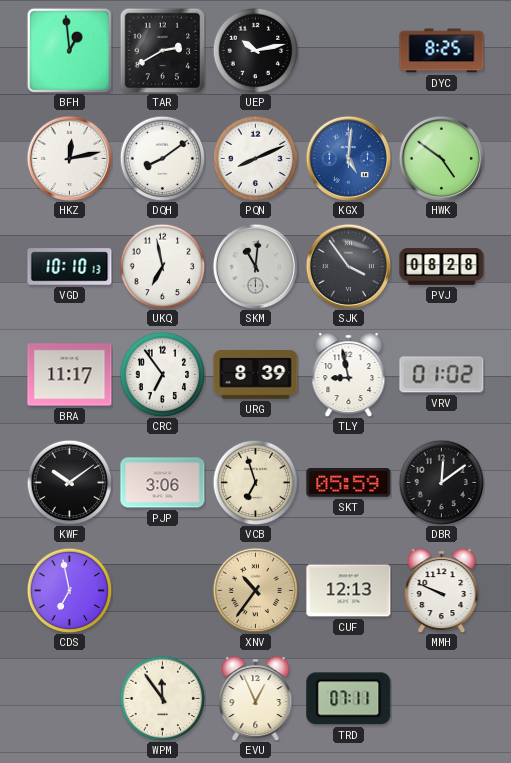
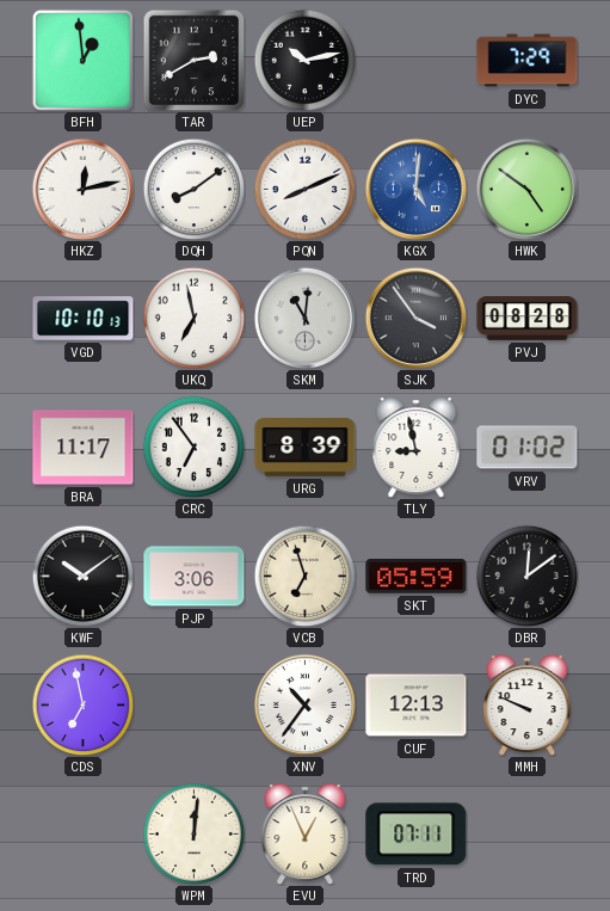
DYC: 8:25 -> 7:29
XNV dial: champagne -> white
WPM: 11:54 -> 12:01
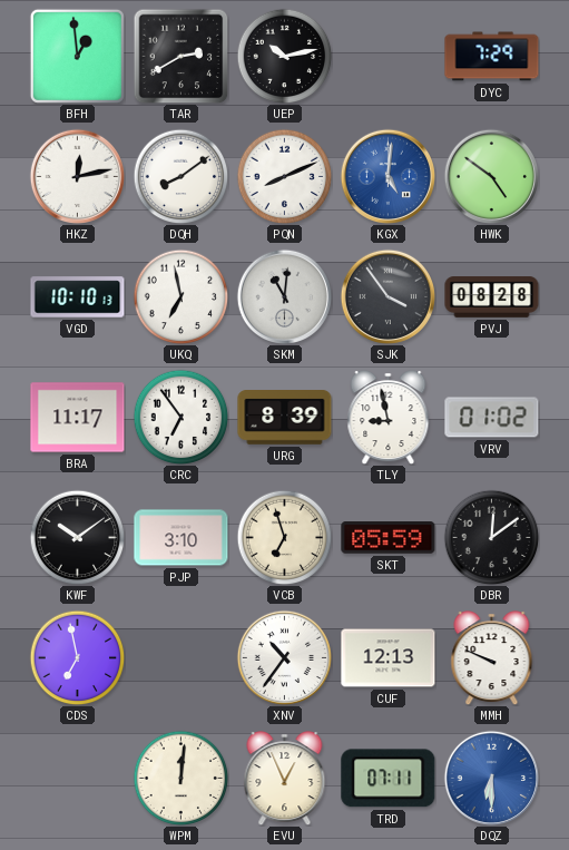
PJP: 3:06 -> 3:10
DQZ: none -> 6:30
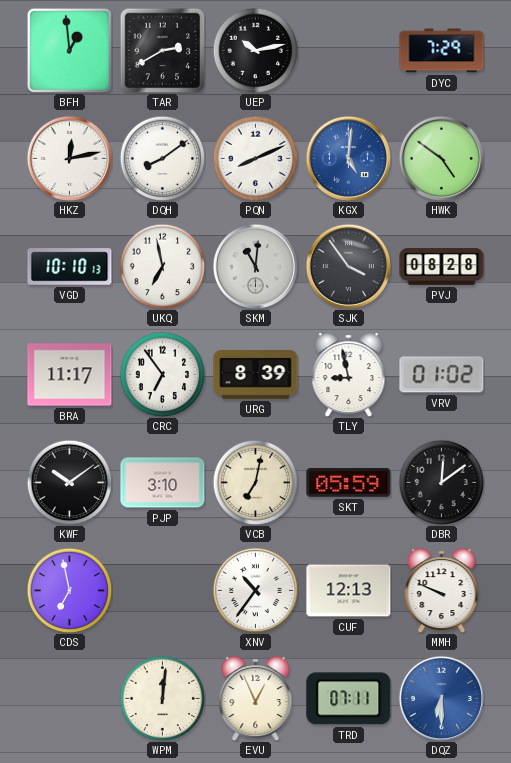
VCB: 6:57 -> 7:02
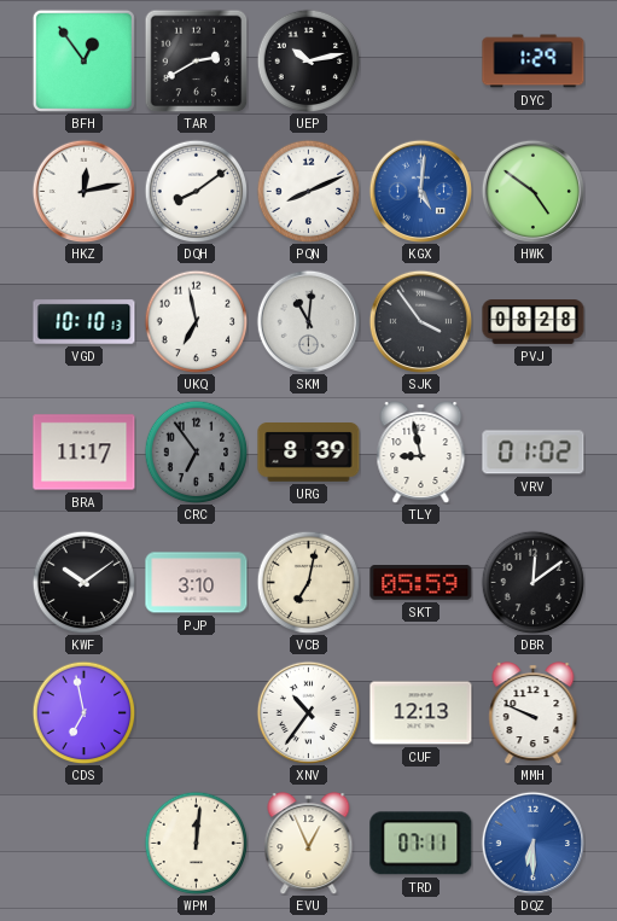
BFH: 12:59 -> 12:54
DYC: 7:29 -> 1:29
CRC dial: white -> grey
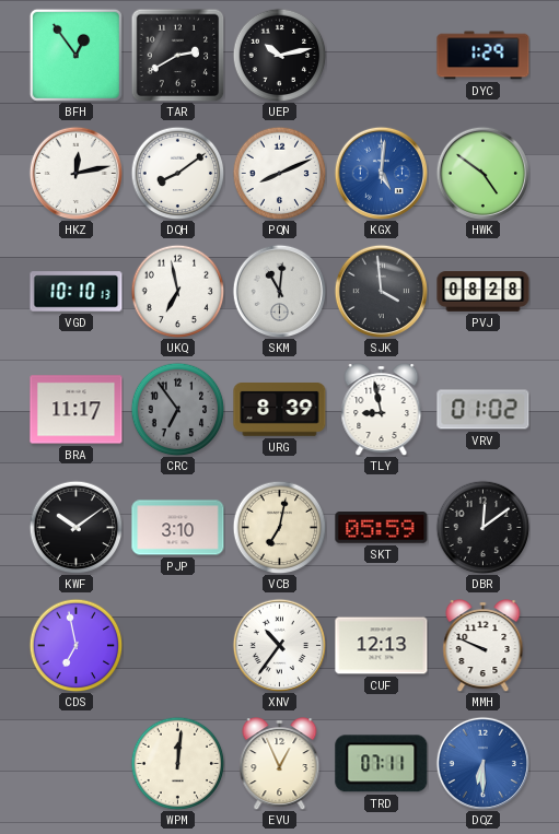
SJK: 3:54 -> 3:59
